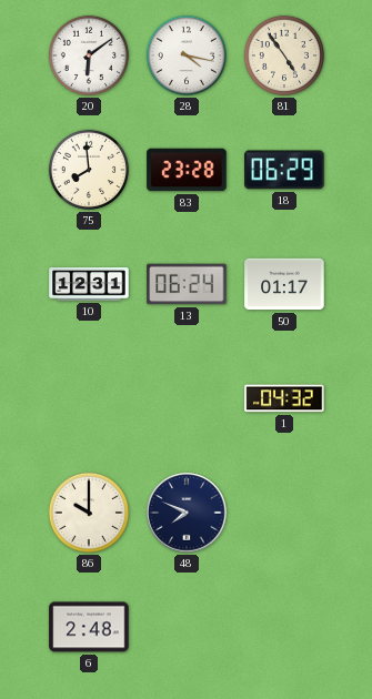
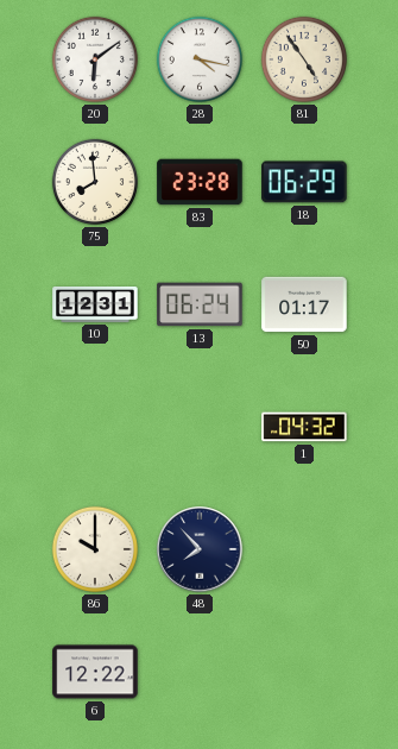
48: 7:49 -> 7:53
6: 2:48 -> 12:22
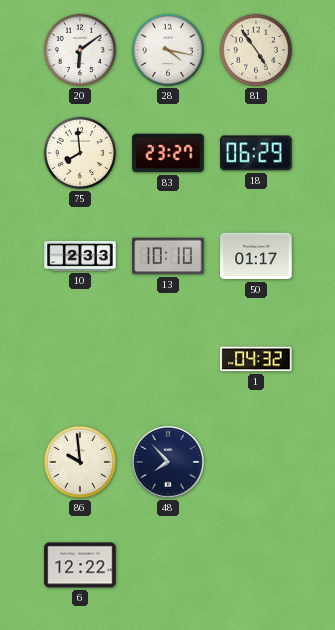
83: 23:28 -> 23:27
10: 12:31 -> 2:33
13: 06:24 -> 10:10
86: 10:00 -> 9:59
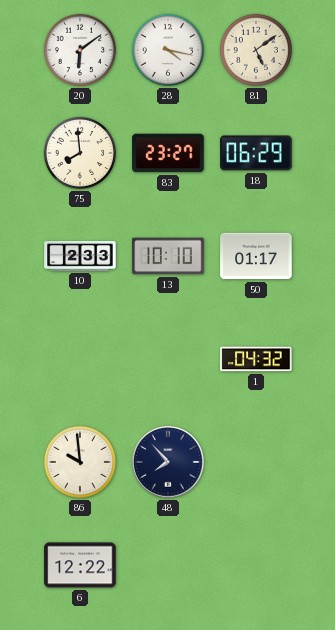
81: 4:54 -> 5:09
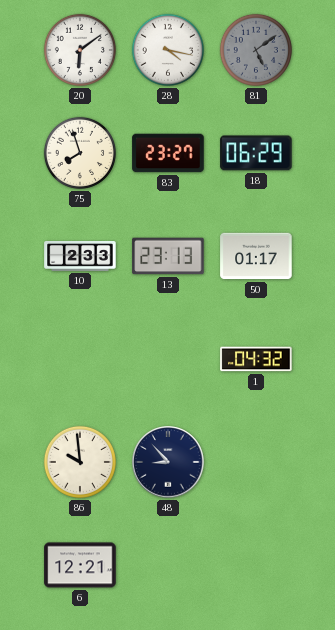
81 dial: cream -> grey
75: 7:59 -> 7:57
13: 10:10 -> 23:13
48: 7:53 -> 8:53
6: 12:22 -> 12:21
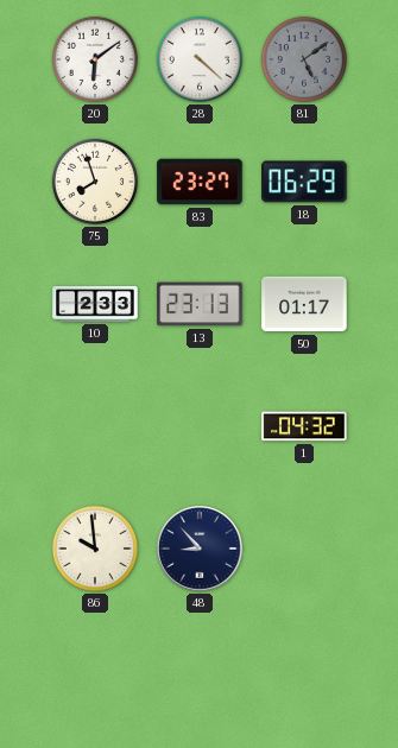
28: 4:17 -> 4:22
6: 12:21 -> none
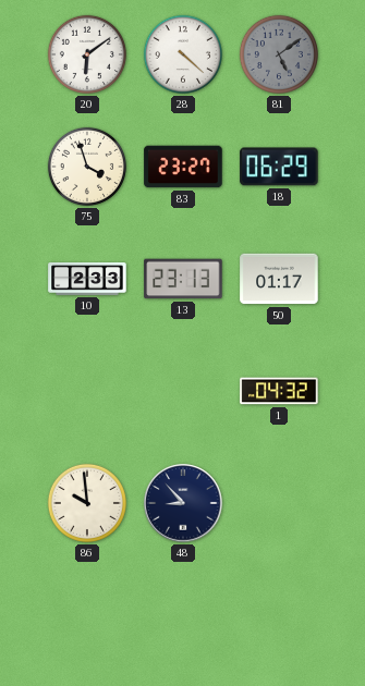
75: 7:57 -> 3:57
